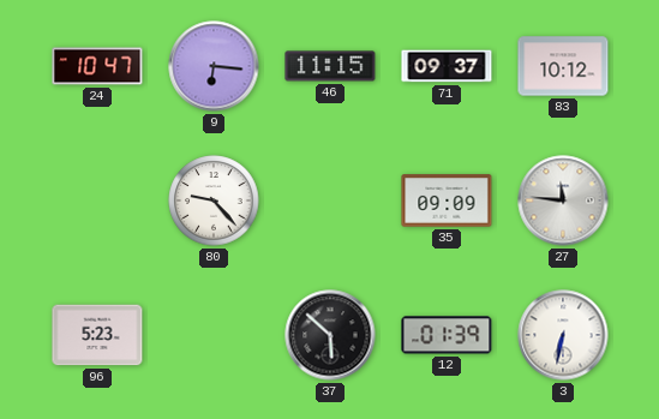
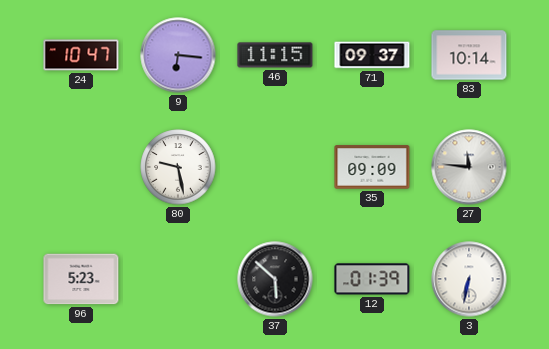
83: 10:12 -> 10:14
80: 9:23 -> 9:28
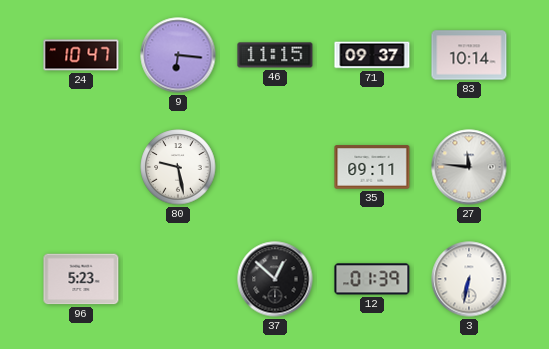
35: 09:09 -> 09:11
37: 5:52 -> 12:52
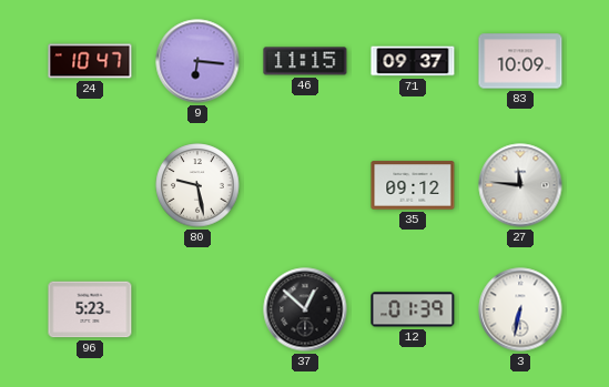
83: 10:14 -> 10:09
35: 09:11 -> 09:12
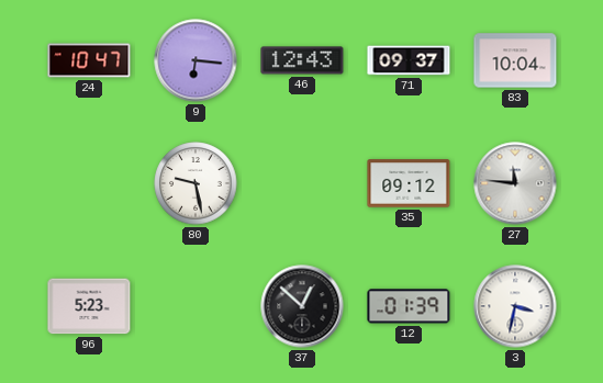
46: 11:15 -> 12:43
83: 10:09 -> 10:04
3: 6:32 -> 3:32
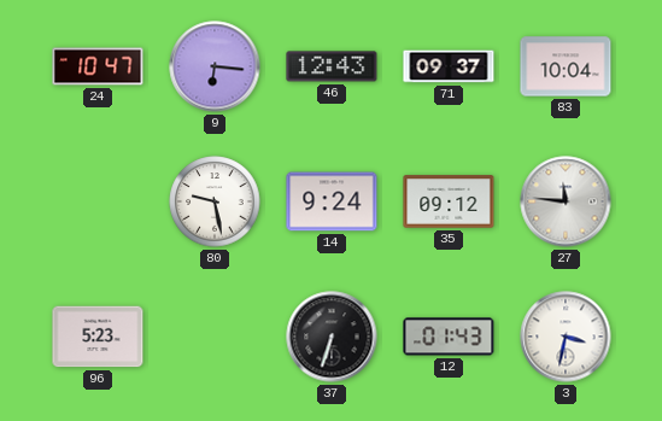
14: none -> 9:24
37: 12:52 -> 6:33
12: 01:39 -> 01:43
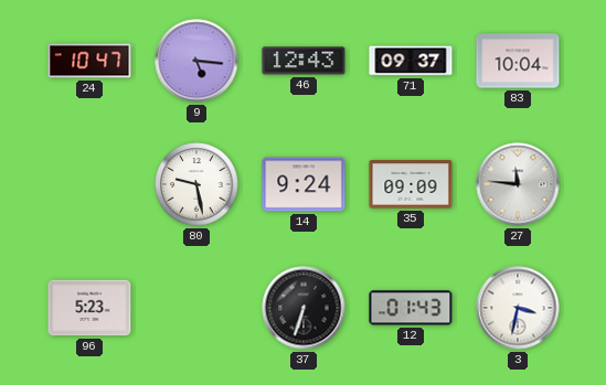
9: 6:16 -> 5:16
35: 09:12 -> 09:09
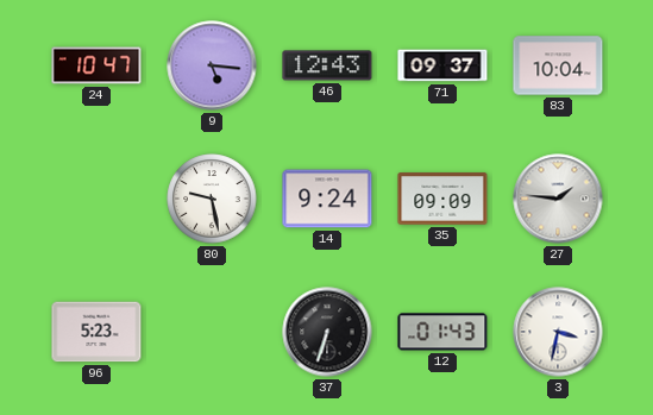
27: 11:46 -> 1:46
